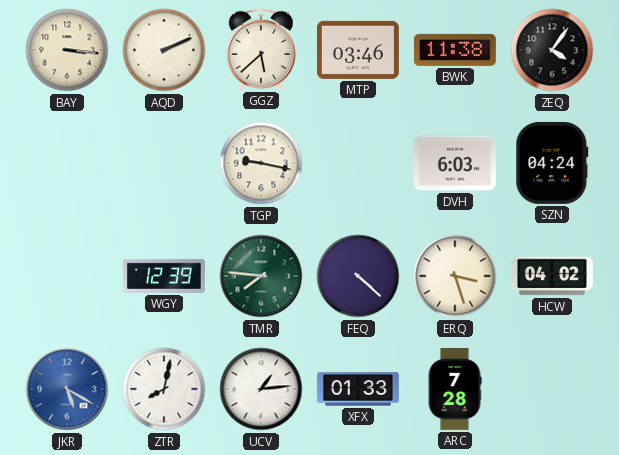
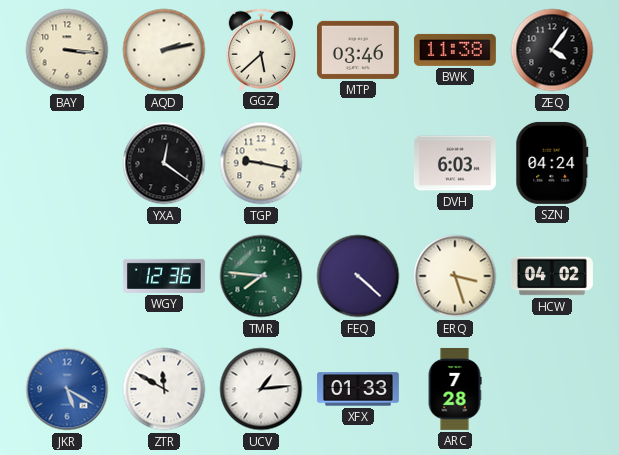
AQD: 2:11 -> 2:13
YXA: none -> 12:21
WGY: 12:39 -> 12:36
ZTR: 8:02 -> 11:50
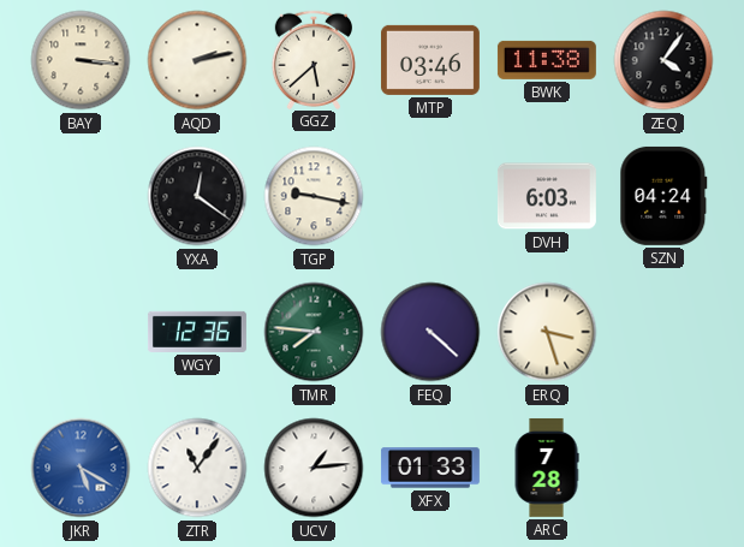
HCW: 04:02 -> none
ZTR: 11:50 -> 11:06
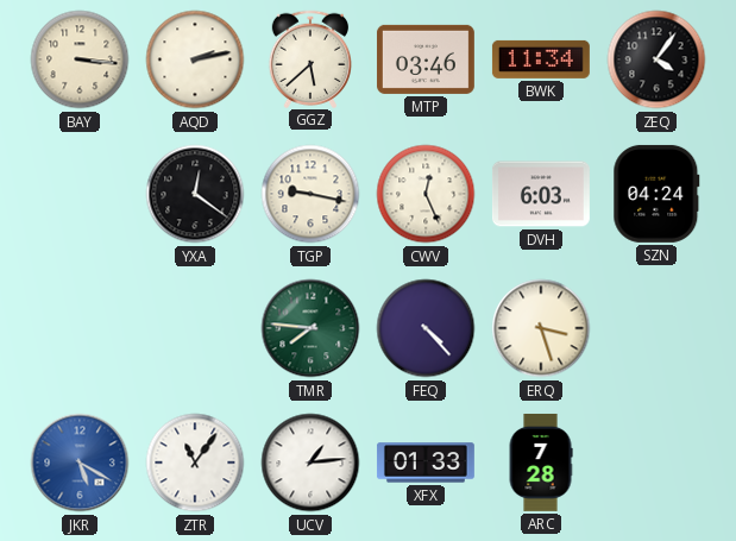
BWK: 11:38 -> 11:34
CWV: none -> 12:26
WGY: 12:36 -> none
FEQ: 4:22 -> 4:23
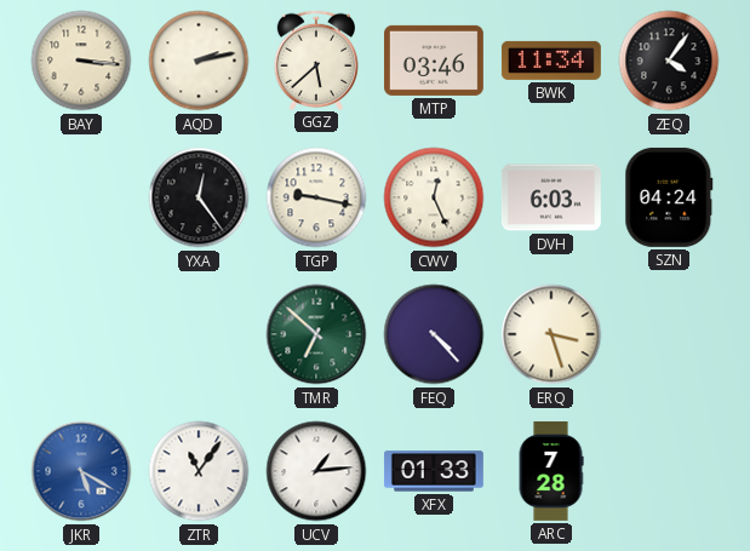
YXA: 12:21 -> 12:24
TMR: 7:46 -> 6:52
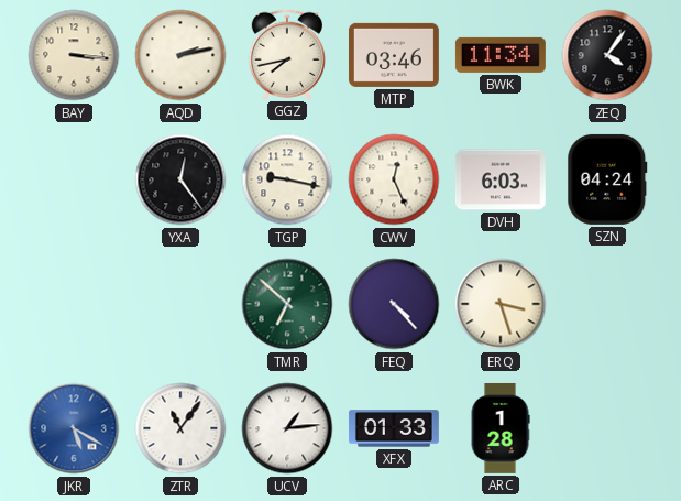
GGZ: 5:38 -> 7:43
ARC: 7:28 -> 1:28
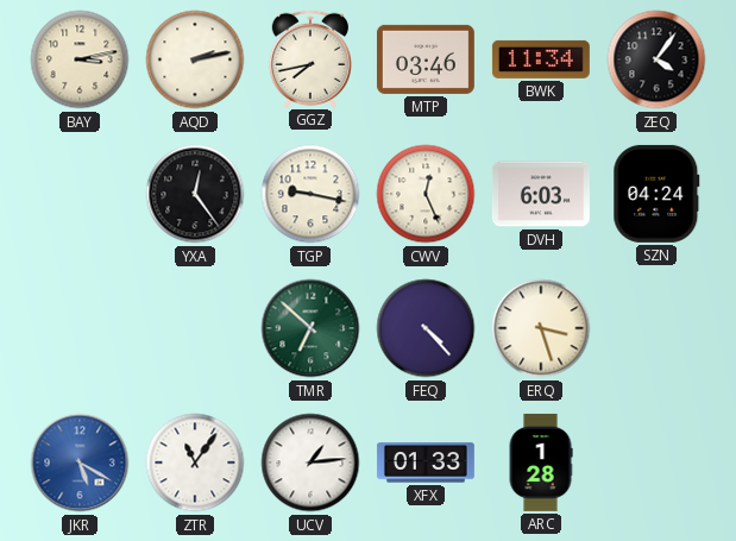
BAY: 3:16 -> 3:13
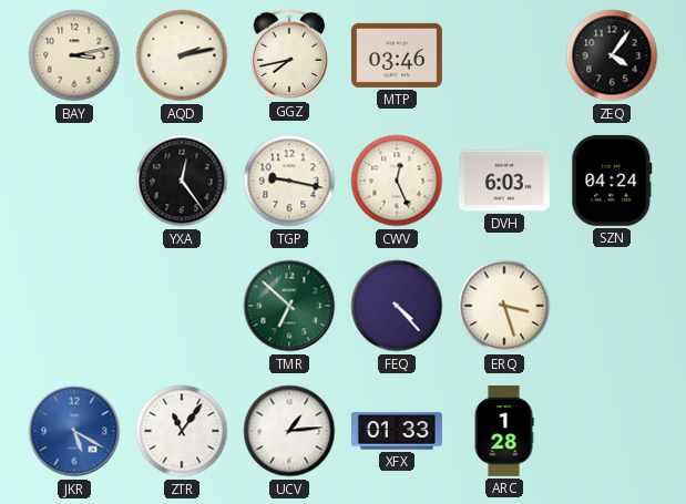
BWK: 11:34 -> none
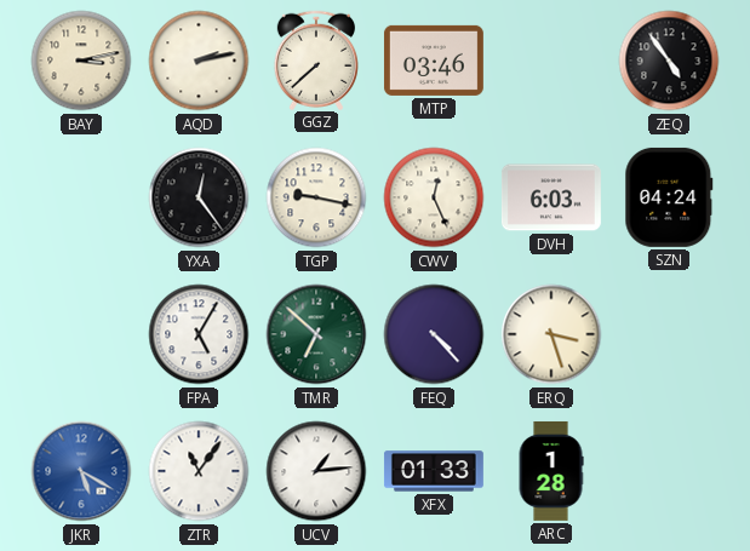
GGZ: 7:43 -> 7:38
ZEQ: 4:06 -> 4:54
FPA: none -> 5:05
